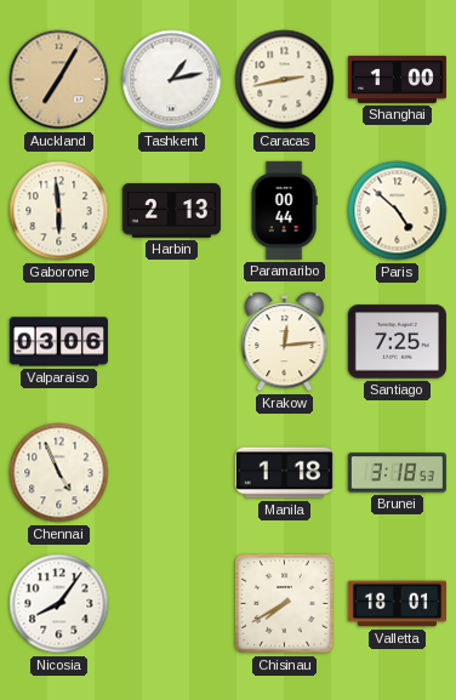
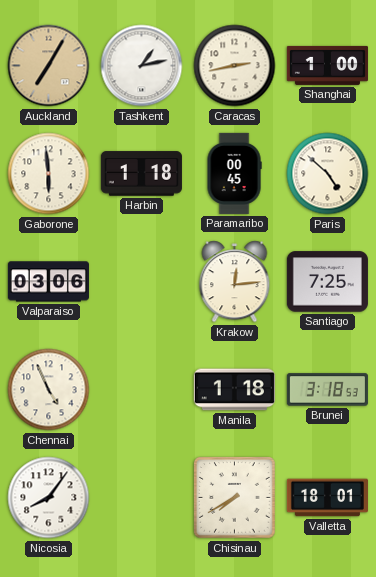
Harbin: 2:13 -> 1:18
Paramaribo: 00:44 -> 00:45
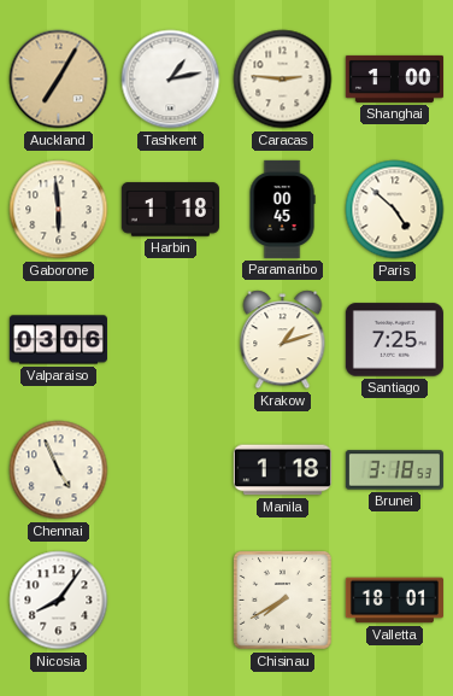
Caracas: 2:43 -> 2:46
Krakow: 12:14 -> 1:12
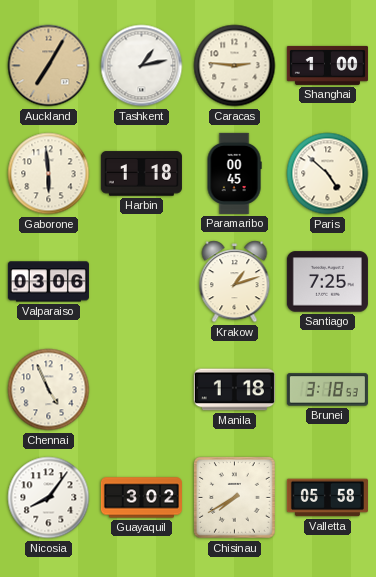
Guayaquil: none -> 3:02
Valletta: 18:01 -> 05:58
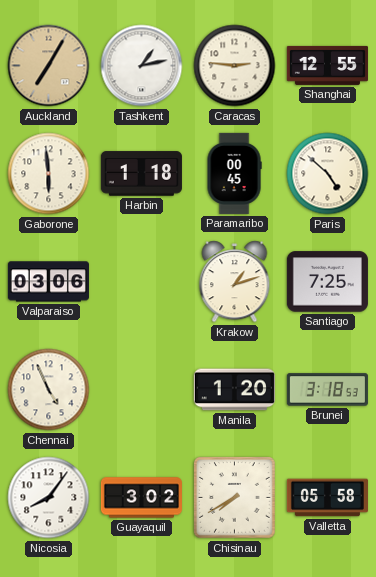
Shanghai: 1:00 -> 12:55
Manila: 1:18 -> 1:20
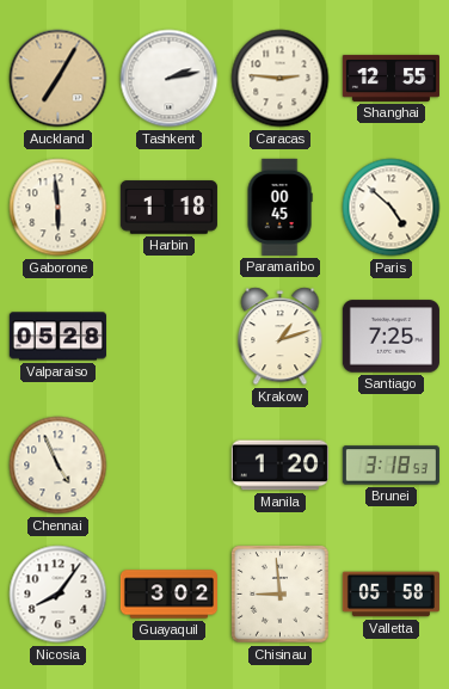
Tashkent: 1:13 -> 2:13
Valparaiso: 03:06 -> 05:28
Chisinau: 7:40 -> 8:59
